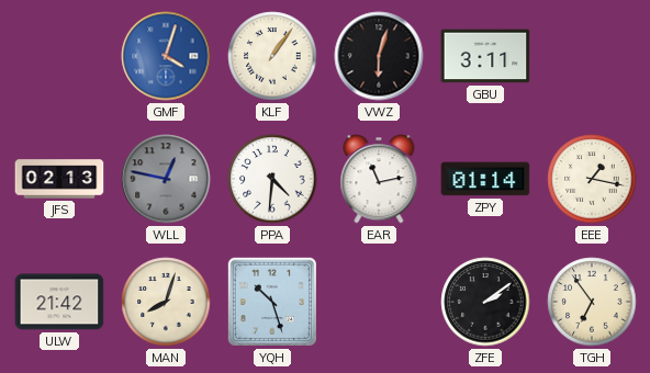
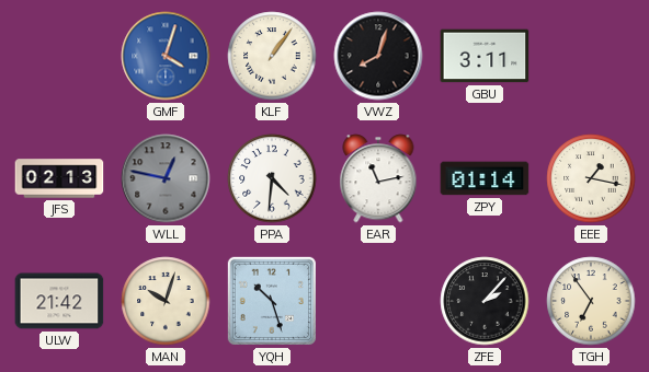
VWZ: 6:03 -> 8:03
MAN: 8:03 -> 10:03
ZFE: 2:09 -> 2:07
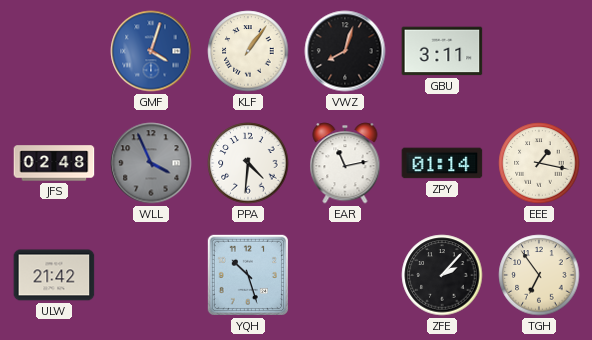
JFS: 02:13 -> 02:48
WLL: 12:47 -> 3:56
MAN: 10:03 -> none
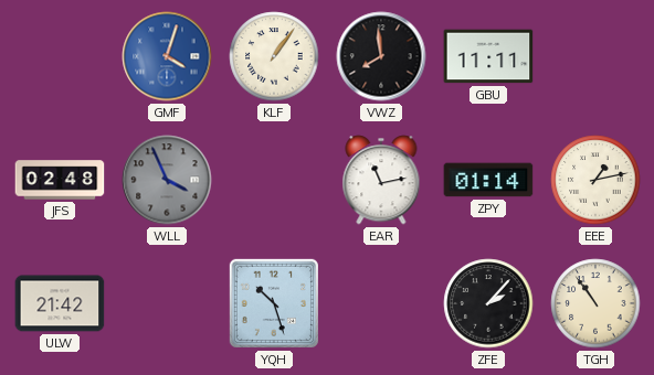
VWZ: 8:03 -> 7:59
GBU: 3:11 -> 11:11
PPA: 4:31 -> none
EEE: 1:17 -> 1:13
TGH: 6:54 -> 10:54
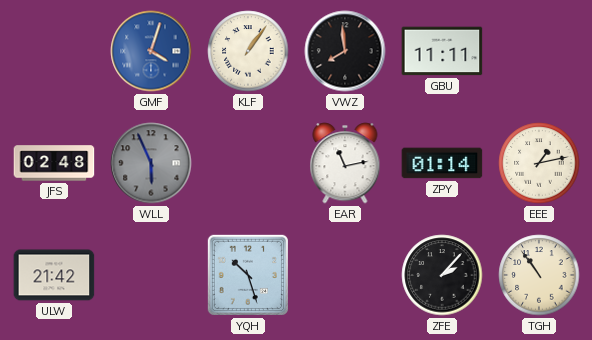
WLL: 3:56 -> 5:56
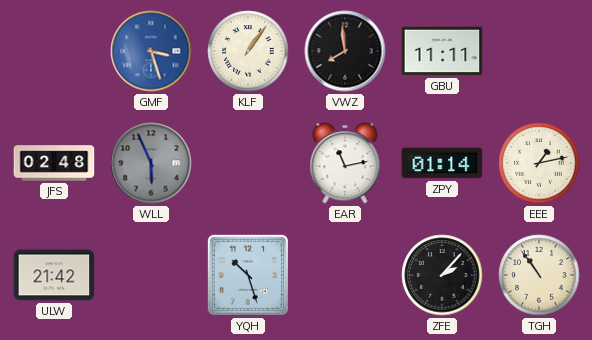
GMF: 4:03 -> 3:27
